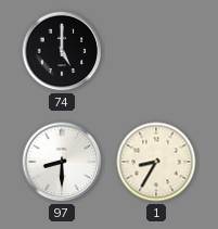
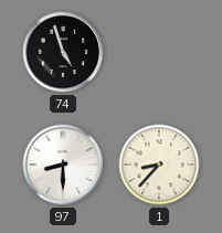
74: 5:00 -> 4:57
1: 8:35 -> 8:37
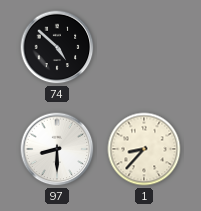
74: 4:57 -> 4:52
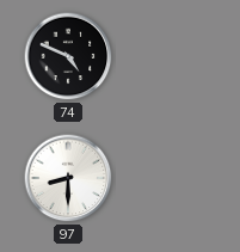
74: 4:52 -> 4:49
1: 8:37 -> none
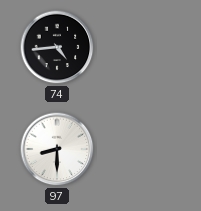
74: 4:49 -> 4:44
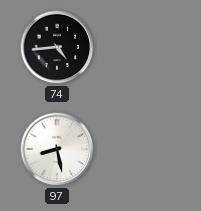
97: 8:30 -> 8:28
